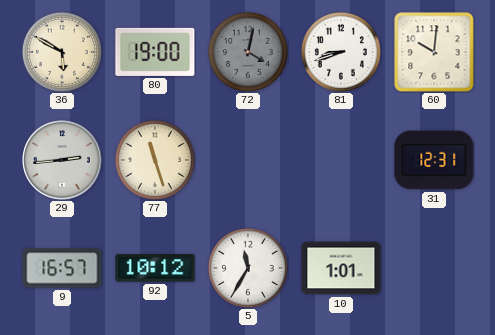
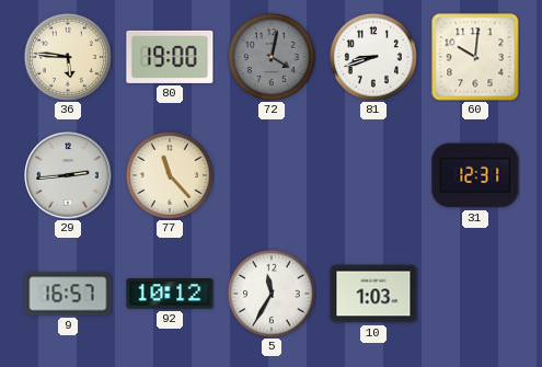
36: 5:50 -> 5:46
77: 11:27 -> 11:23
10: 1:01 -> 1:03
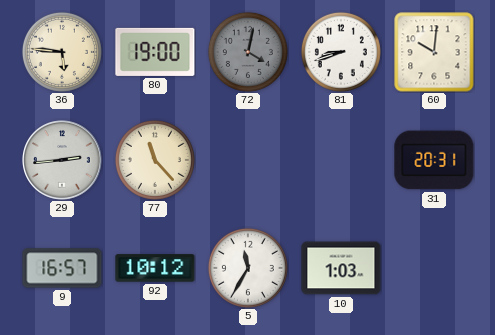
31: 12:31 -> 20:31
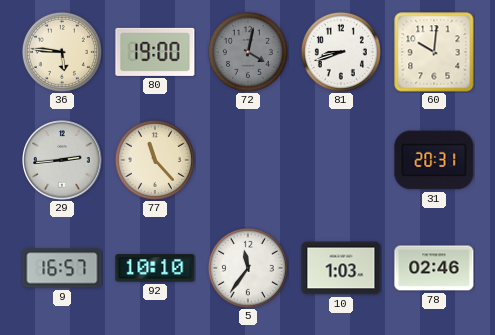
92: 10:12 -> 10:10
5: 11:35 -> 11:36
78: none -> 02:46
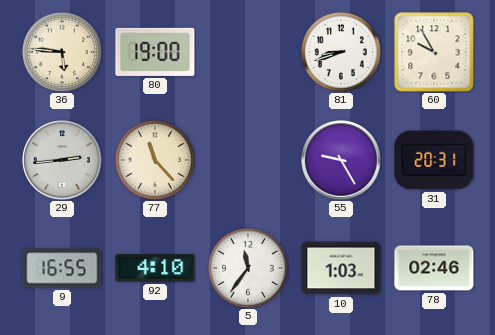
72: 4:02 -> none
60: 10:01 -> 9:55
55: none -> 9:25
9: 16:57 -> 16:55
92: 10:10 -> 4:10
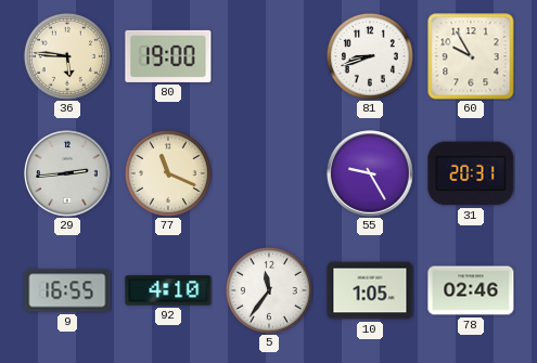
77: 11:23 -> 11:19
10: 1:03 -> 1:05
